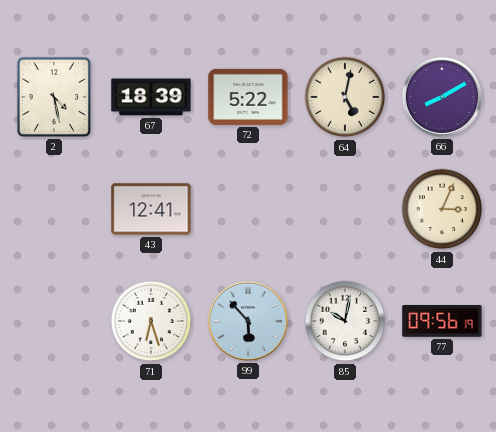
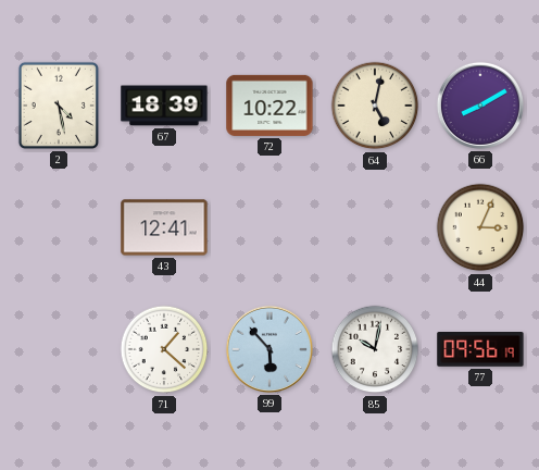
72: 5:22 -> 10:22
71: 6:27 -> 1:22
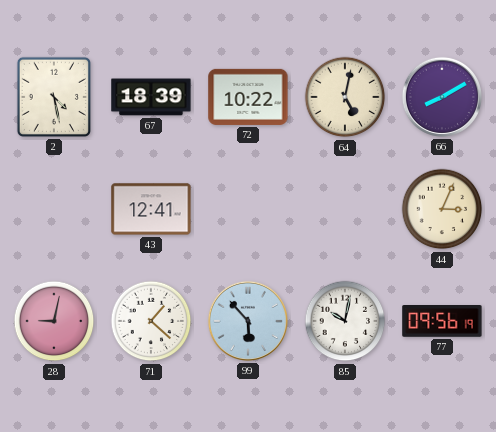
28: none -> 9:02
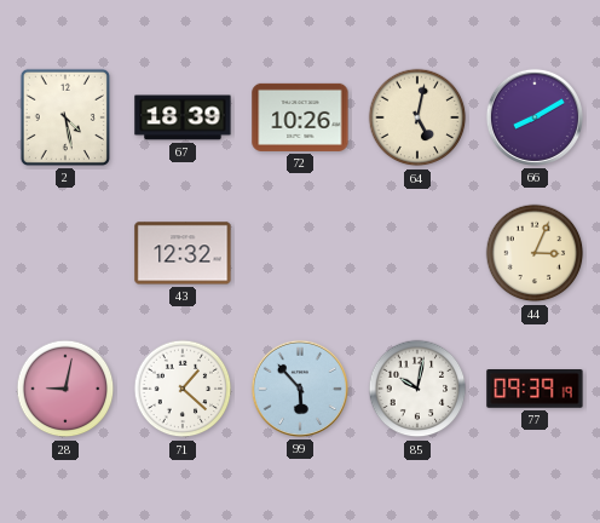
72: 10:22 -> 10:26
43: 12:41 -> 12:32
77: 09:56 -> 09:39
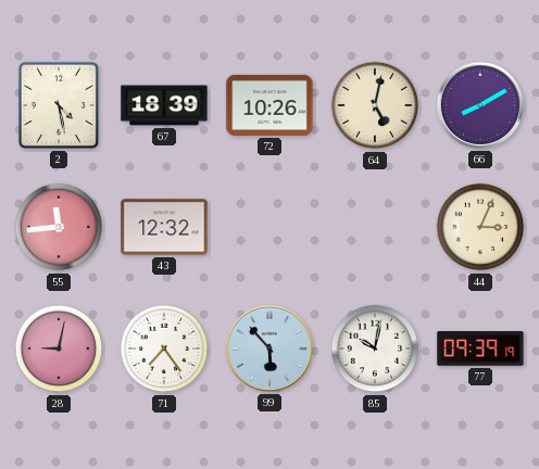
55: none -> 11:44
71: 1:22 -> 7:24
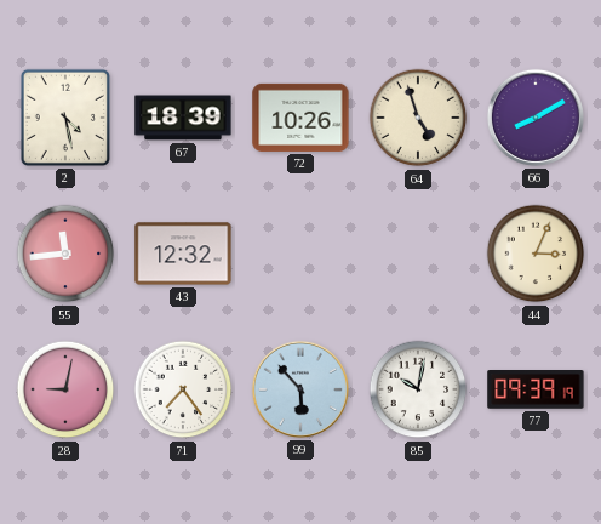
64: 5:02 -> 4:57
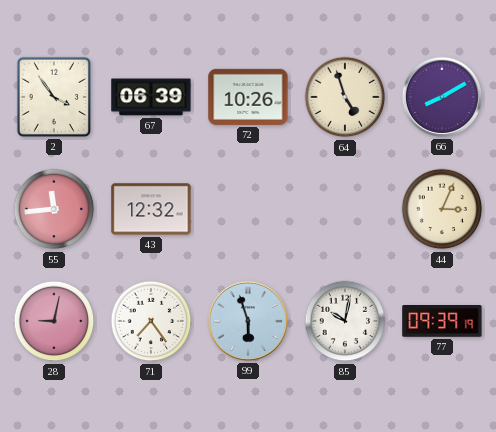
2: 4:28 -> 3:54
67: 18:39 -> 06:39
99: 5:53 -> 5:57
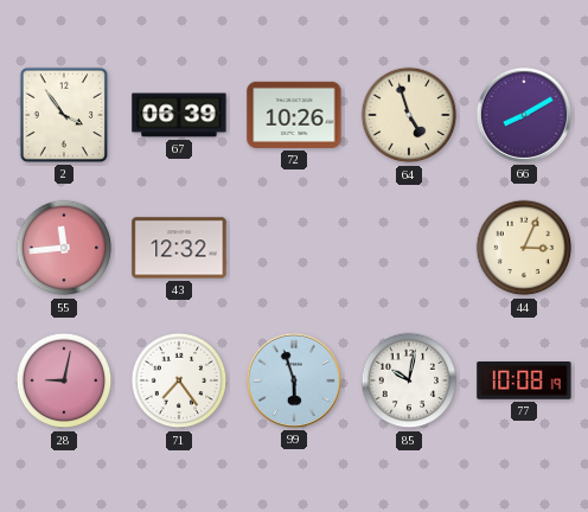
77: 09:39 -> 10:08
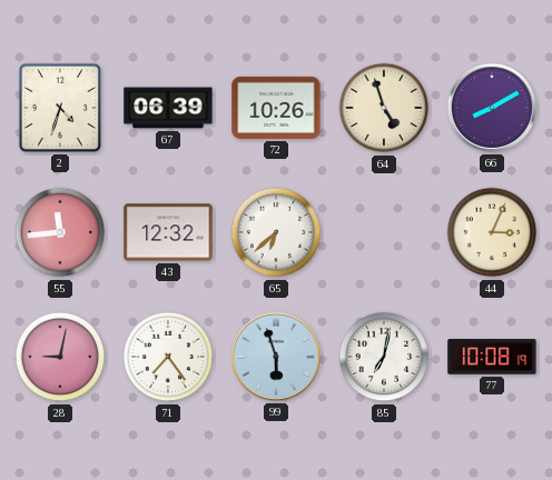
2: 3:54 -> 4:33
65: none -> 6:38
85: 10:02 -> 7:02
